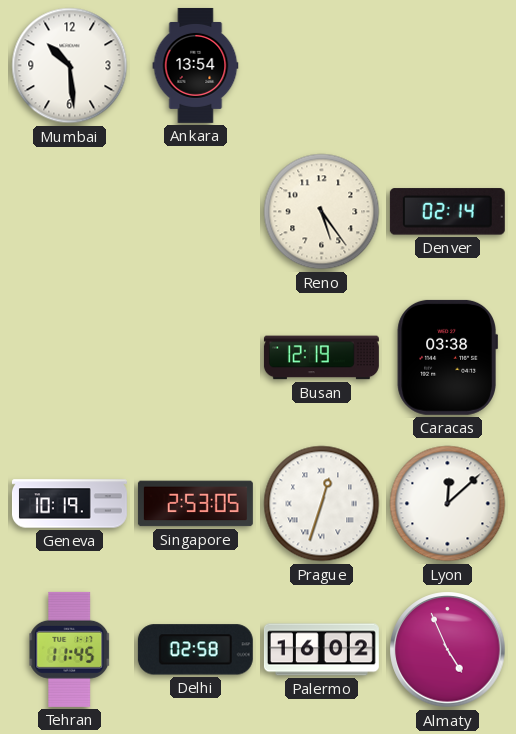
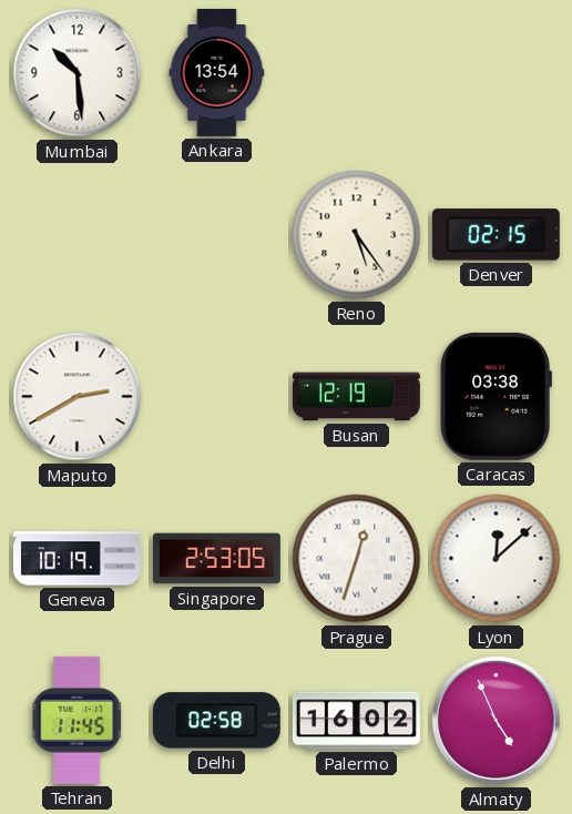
Denver: 02:14 -> 02:15
Maputo: none -> 2:40
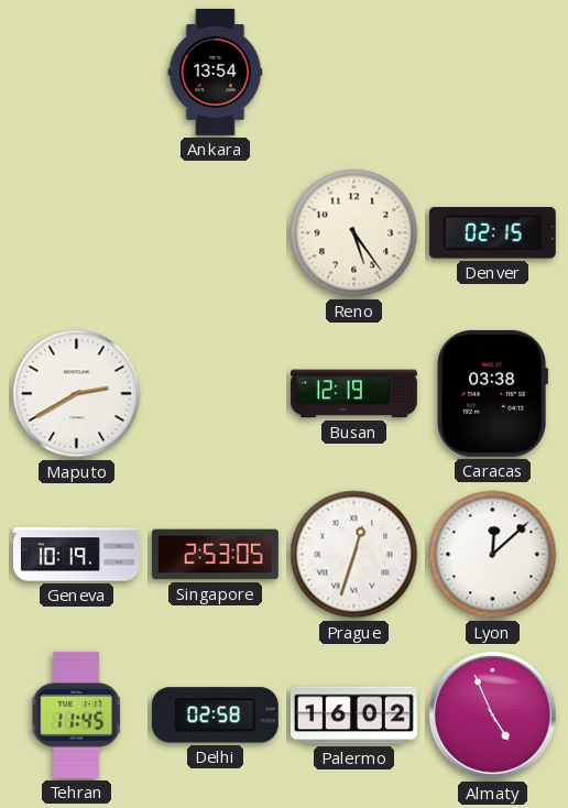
Mumbai: 10:29 -> none
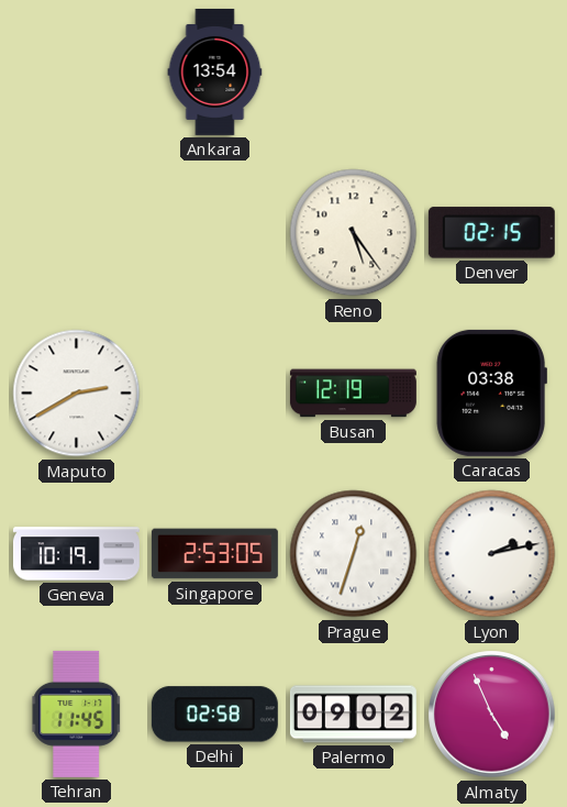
Lyon: 12:08 -> 2:13
Palermo: 16:02 -> 09:02
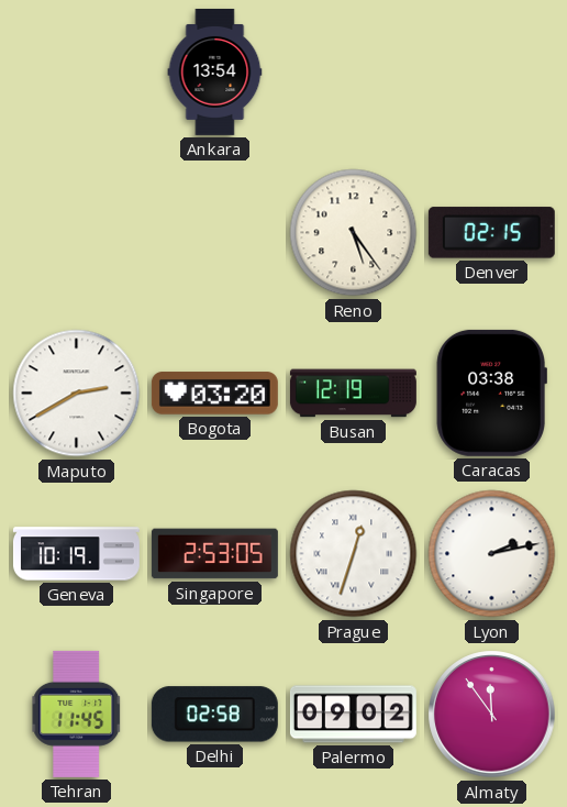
Bogota: none -> 03:20
Almaty: 4:56 -> 11:54
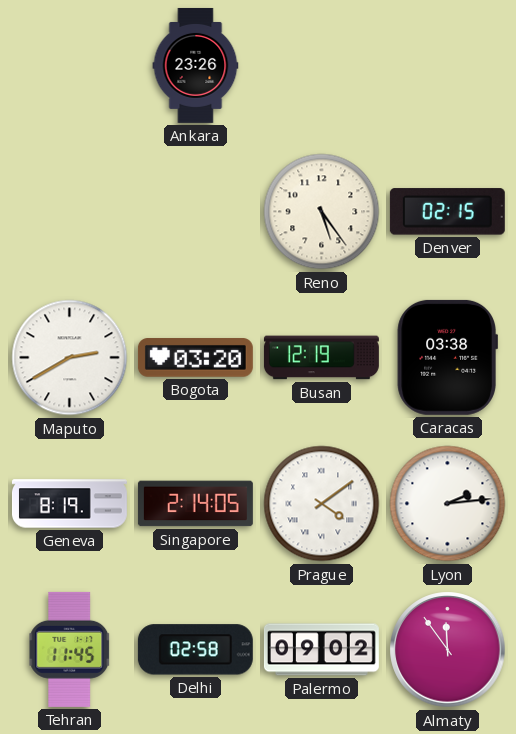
Ankara: 13:54 -> 23:26
Geneva: 10:19 -> 8:19
Singapore: 2:53 -> 2:14
Prague: 12:33 -> 4:09
Lyon: 2:13 -> 2:14
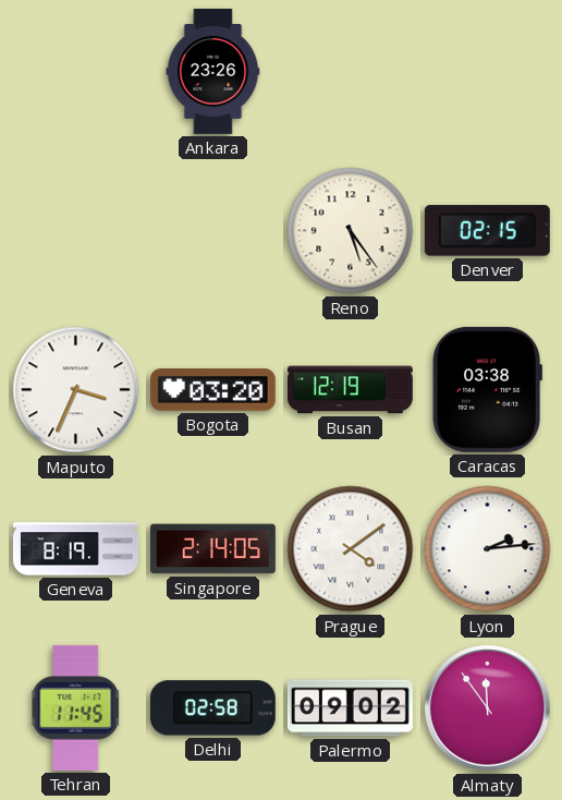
Maputo: 2:40 -> 3:34
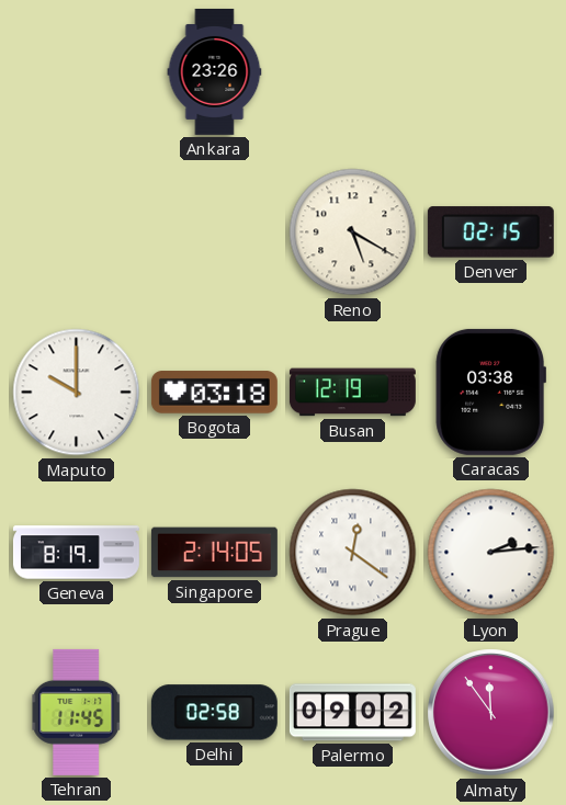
Reno: 5:24 -> 5:20
Maputo: 3:34 -> 10:00
Bogota: 03:20 -> 03:18
Prague: 4:09 -> 12:21
